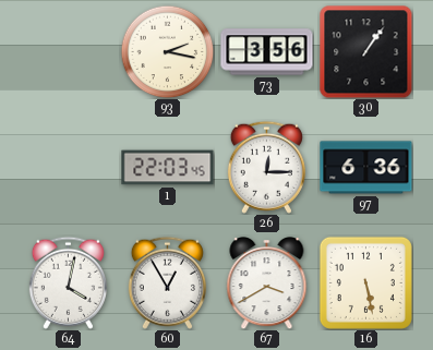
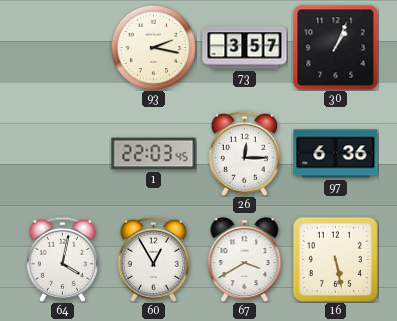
73: 3:56 -> 3:57
30: 1:06 -> 1:04
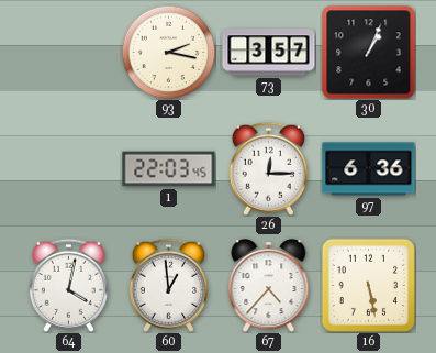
60: 12:55 -> 12:59
67: 3:40 -> 4:37
